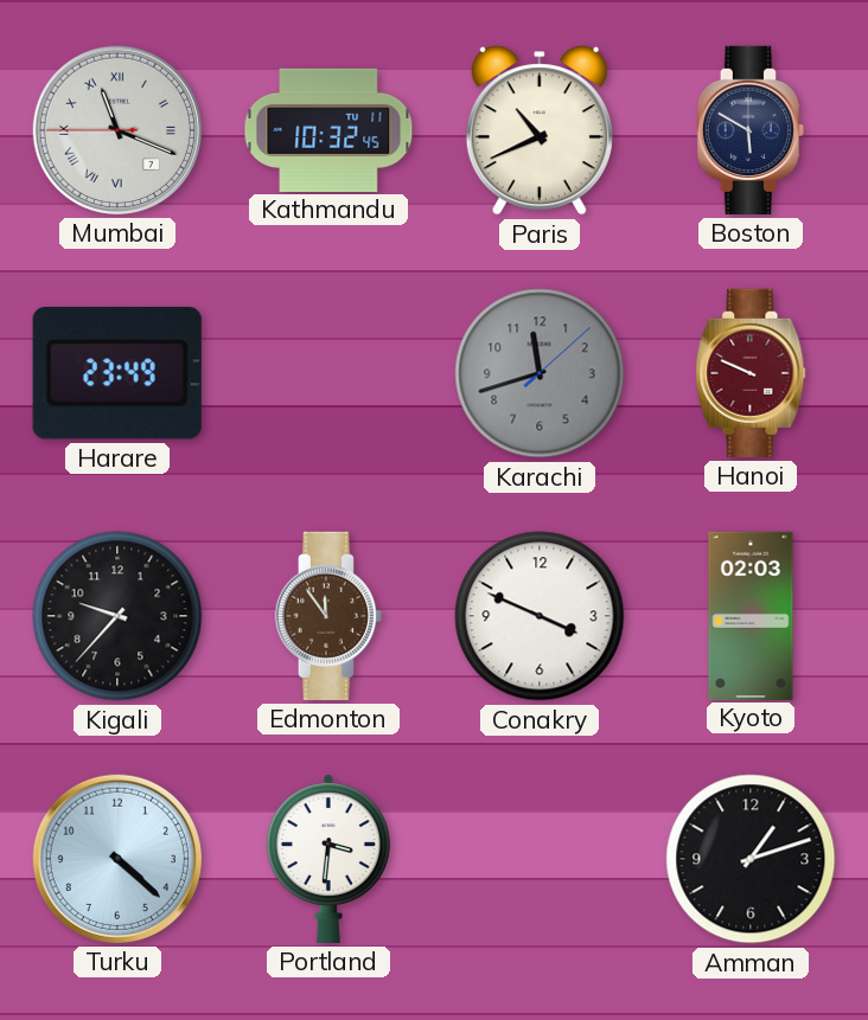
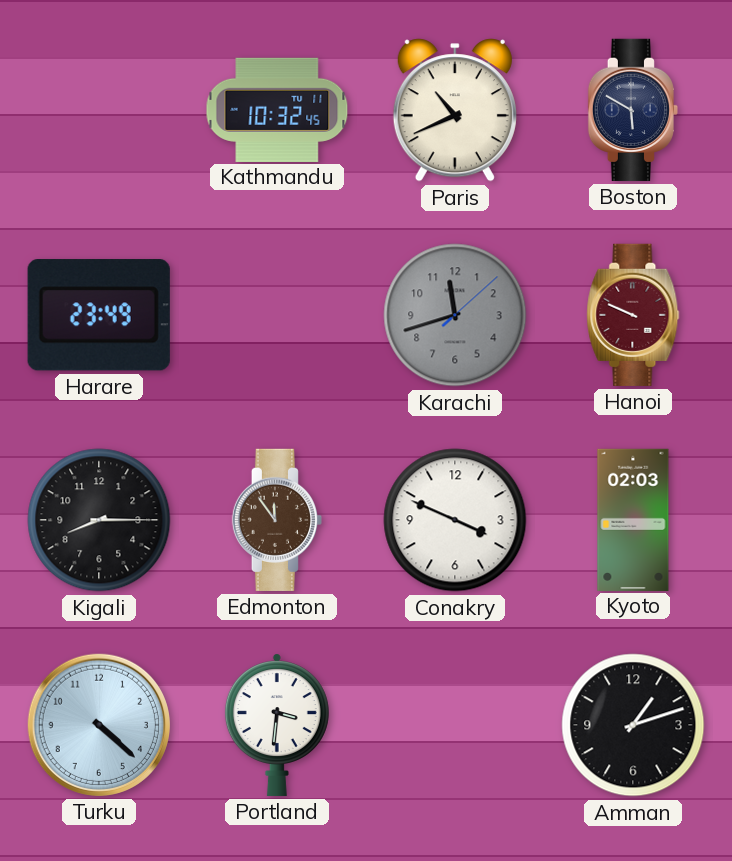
Mumbai: 11:18 -> none
Kigali: 9:37 -> 8:15
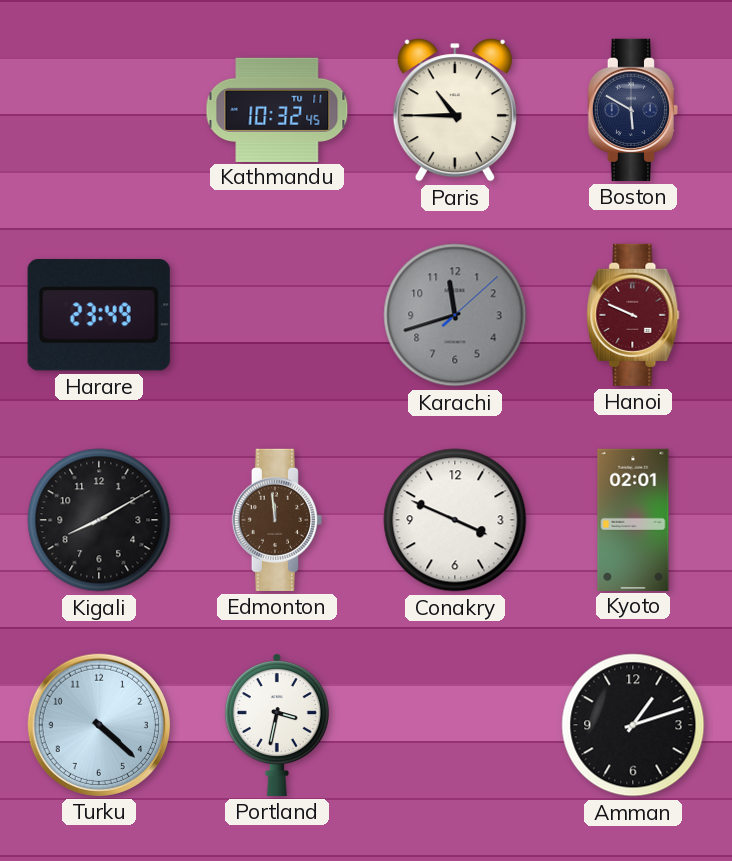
Paris: 10:41 -> 10:45
Kigali: 8:15 -> 8:10
Edmonton: 11:54 -> 11:59
Kyoto: 02:03 -> 02:01
Portland: 3:31 -> 3:32
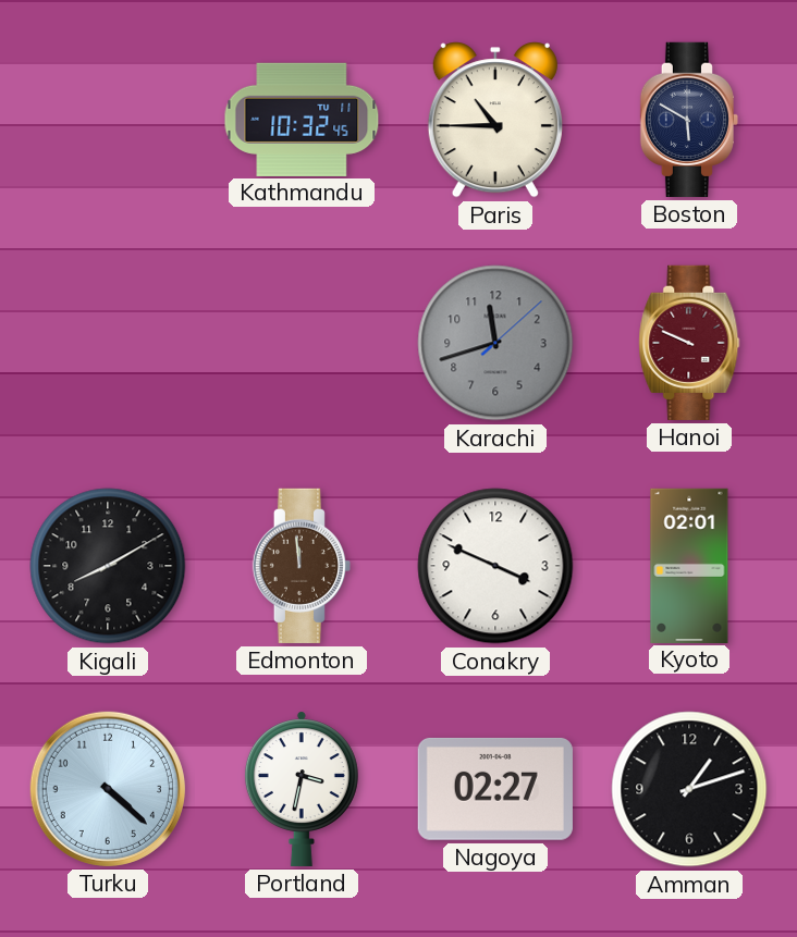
Harare: 23:49 -> none
Nagoya: none -> 02:27
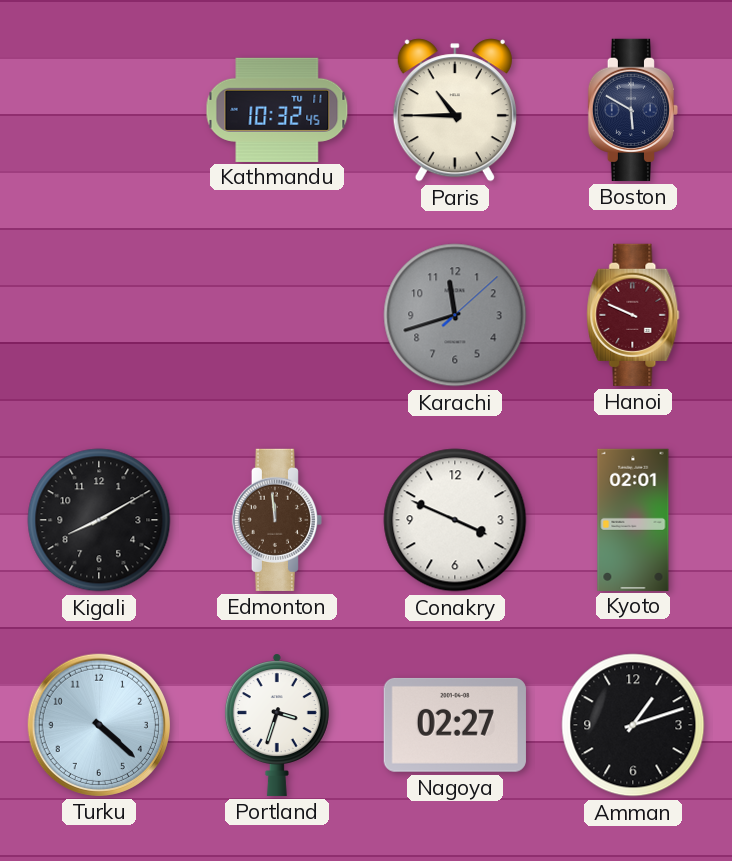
Portland: 3:32 -> 3:33
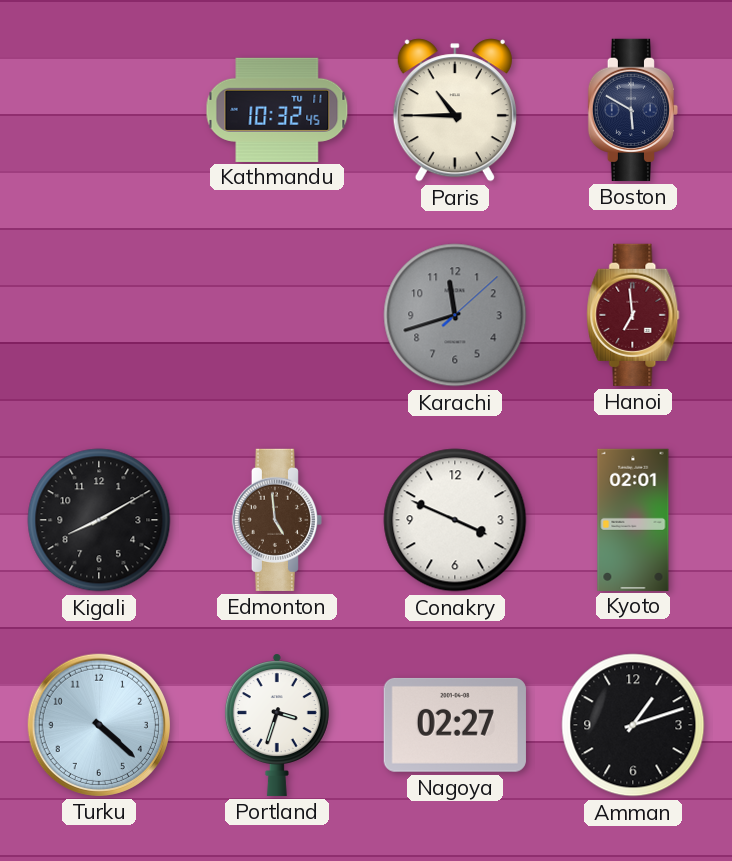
Hanoi: 9:49 -> 6:59
Edmonton: 11:59 -> 4:59
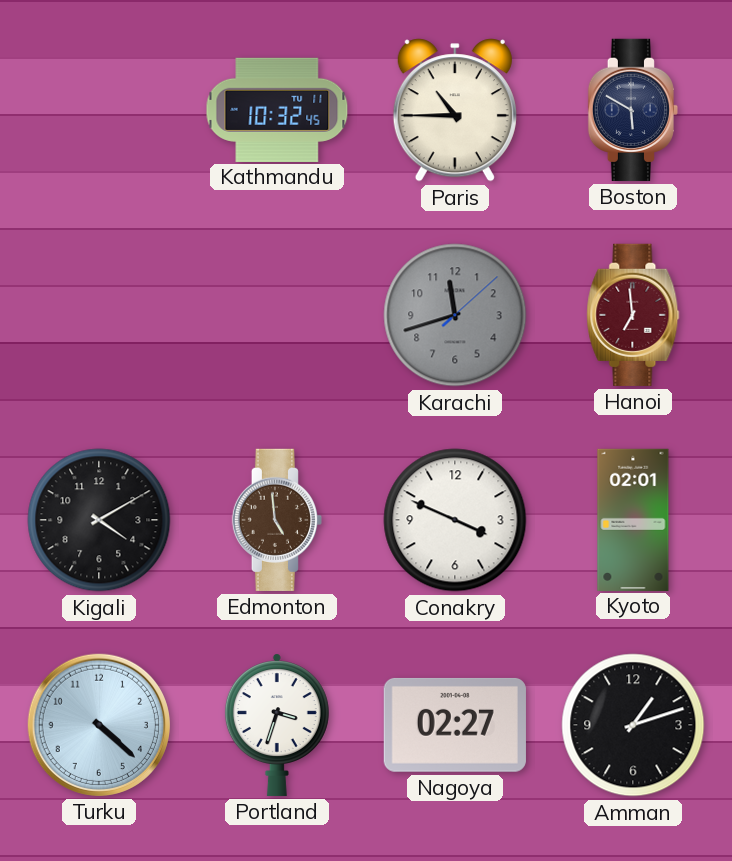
Kigali: 8:10 -> 4:10
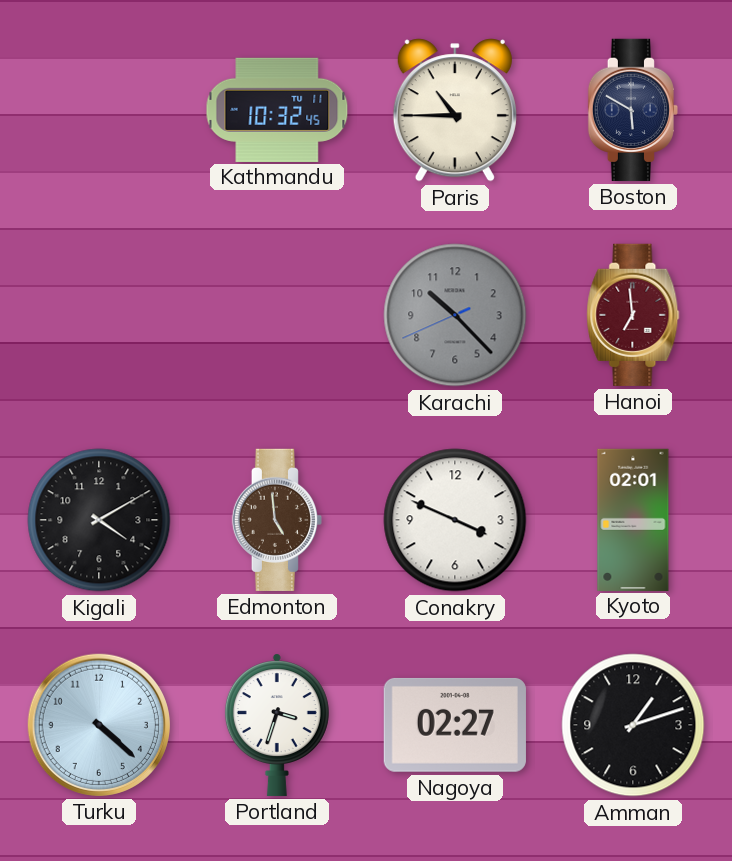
Karachi: 11:42 -> 10:22
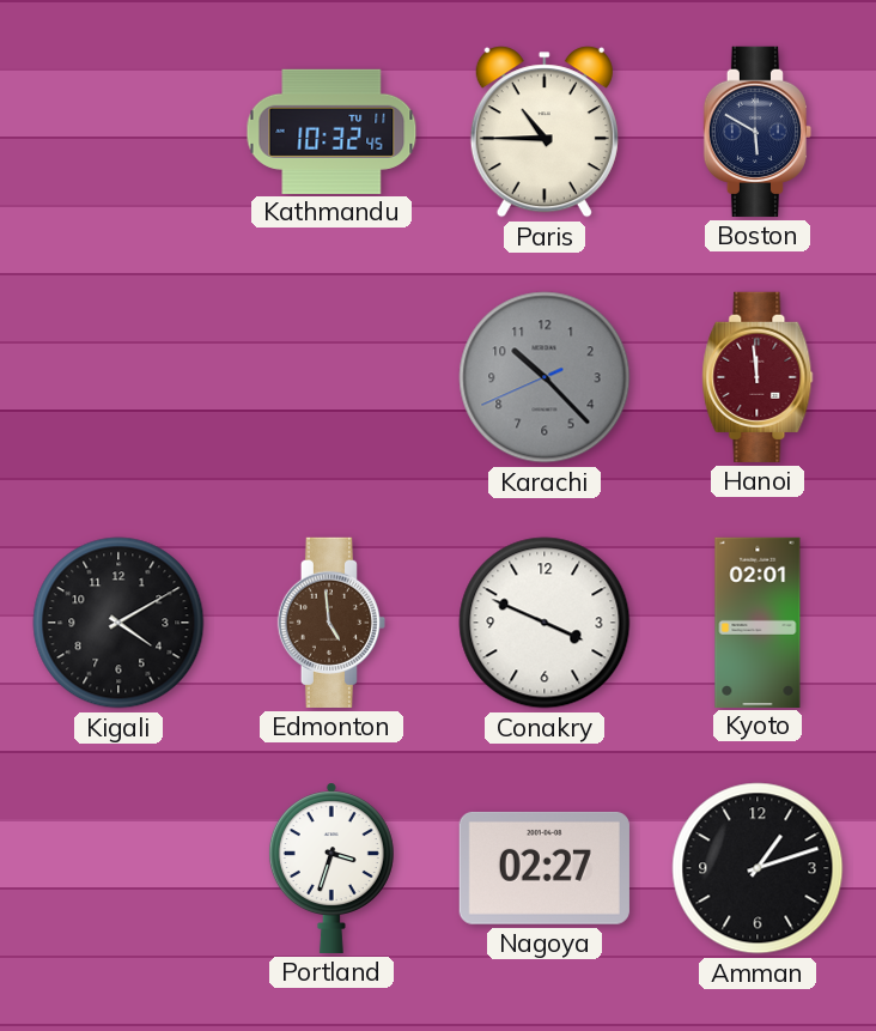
Hanoi: 6:59 -> 11:59
Turku: 4:22 -> none
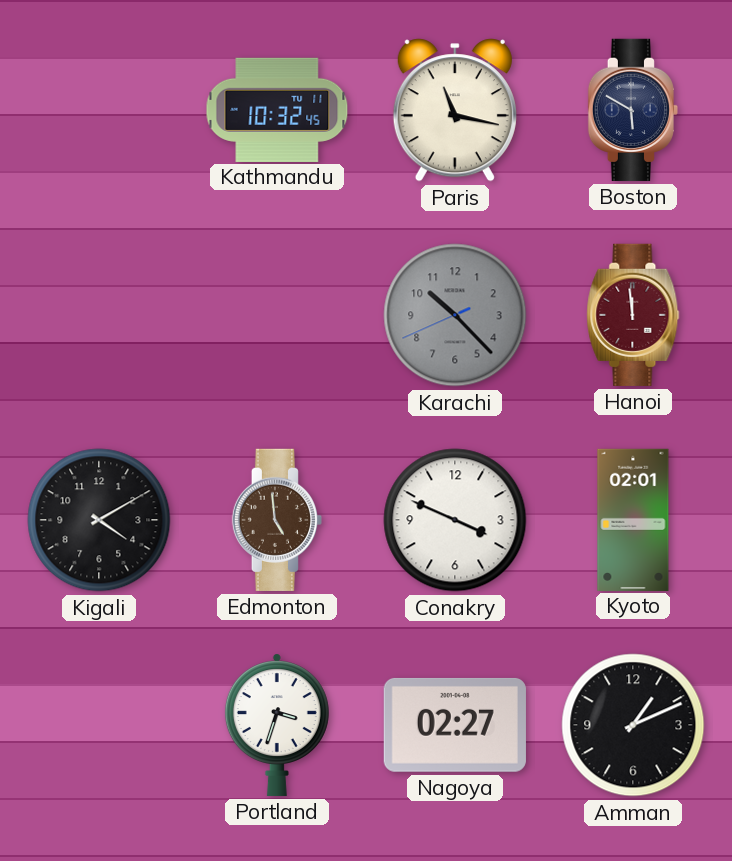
Paris: 10:45 -> 11:17
Amman: 1:12 -> 1:11
